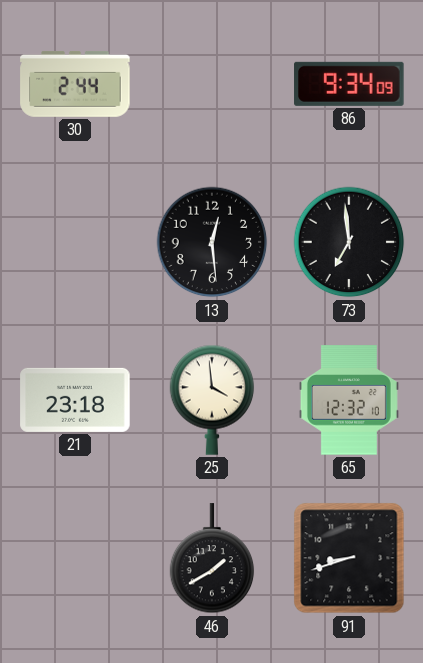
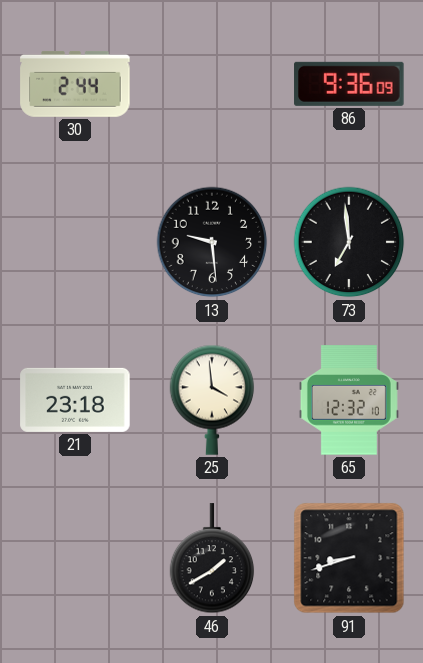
86: 9:34 -> 9:36
13: 12:29 -> 9:29
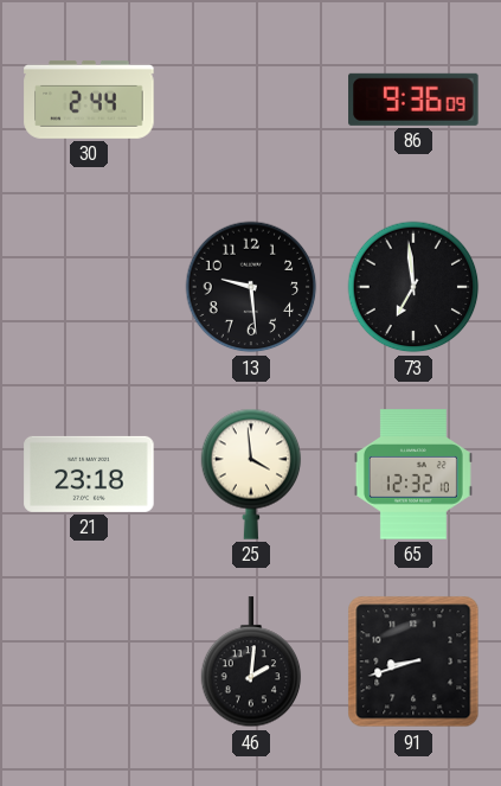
46: 1:40 -> 2:01
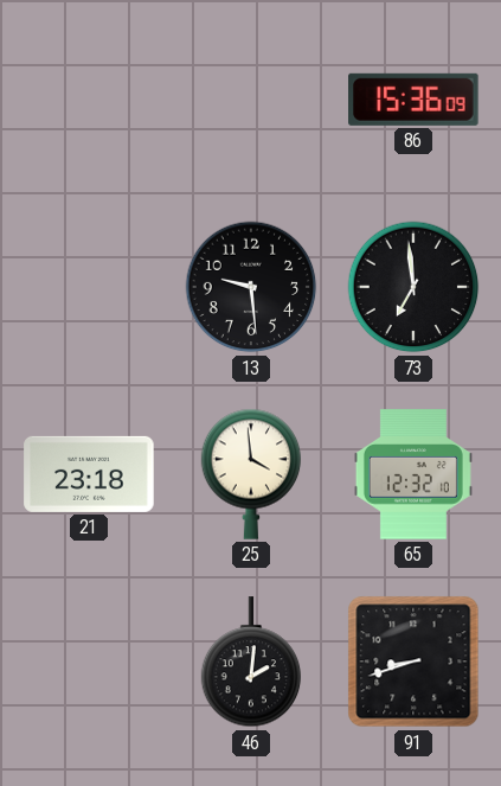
30: 2:44 -> none
86: 9:36 -> 15:36
